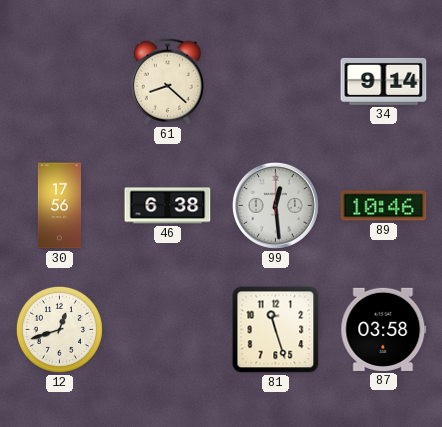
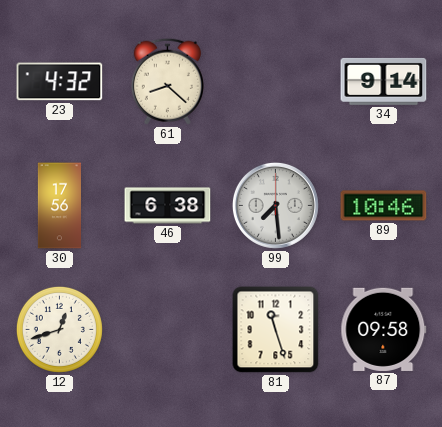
23: none -> 4:32
99: 12:29 -> 7:29
87: 03:58 -> 09:58
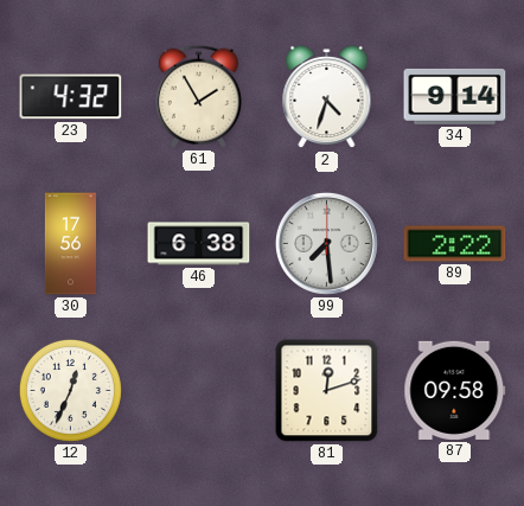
61: 8:22 -> 1:55
2: none -> 4:33
89: 10:46 -> 2:22
12: 12:42 -> 12:34
81: 11:27 -> 12:12
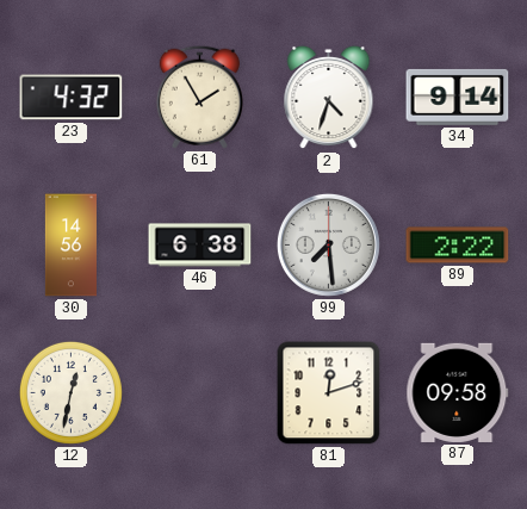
30: 17:56 -> 14:56
12: 12:34 -> 12:32
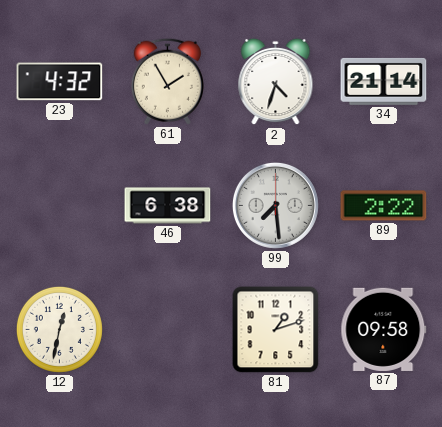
34: 9:14 -> 21:14
30: 14:56 -> none
81: 12:12 -> 1:12
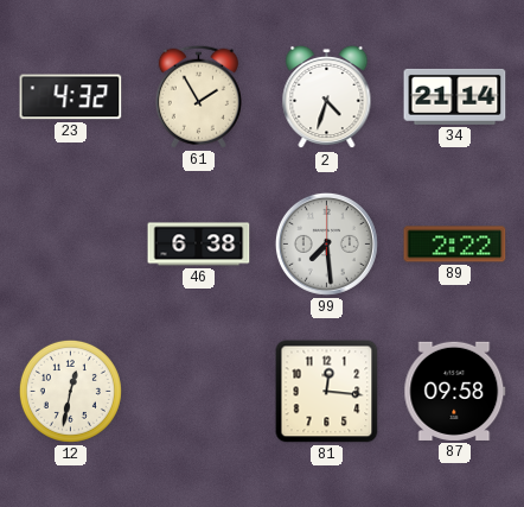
81: 1:12 -> 12:16
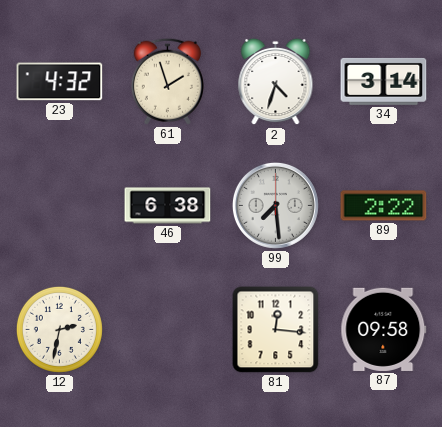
61: 1:55 -> 1:57
34: 21:14 -> 3:14
12: 12:32 -> 2:32
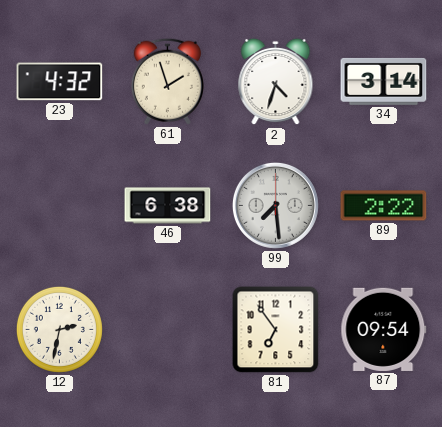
81: 12:16 -> 6:54
87: 09:58 -> 09:54
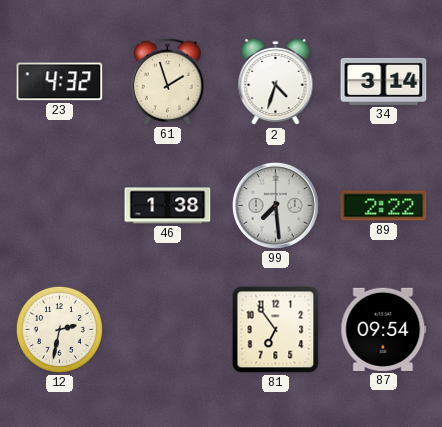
46: 6:38 -> 1:38
